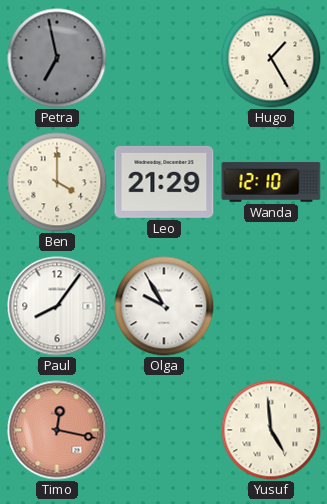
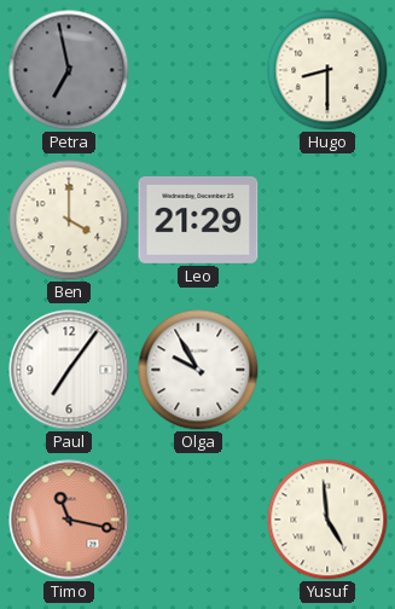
Hugo: 1:25 -> 8:30
Wanda: 12:10 -> none
Paul: 8:06 -> 7:06
Timo: 12:17 -> 11:17
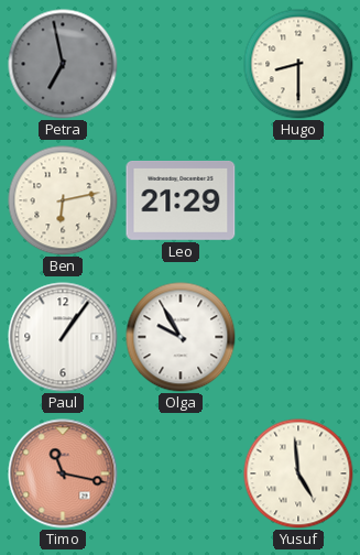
Ben: 4:00 -> 6:13
Paul: 7:06 -> 1:06
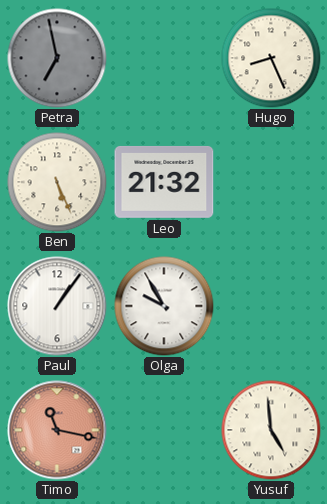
Hugo: 8:30 -> 8:26
Ben: 6:13 -> 5:26
Leo: 21:29 -> 21:32
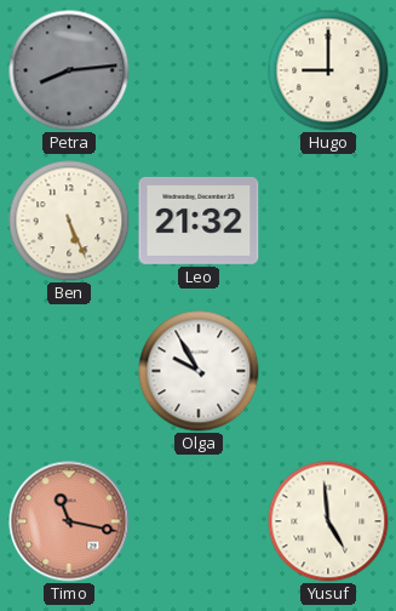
Petra: 6:58 -> 8:14
Hugo: 8:26 -> 9:00
Paul: 1:06 -> none
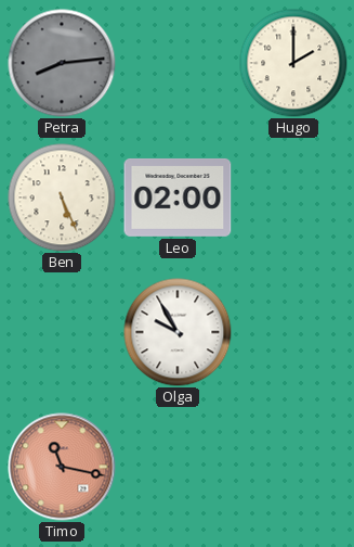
Hugo: 9:00 -> 2:00
Leo: 21:32 -> 02:00
Yusuf: 4:59 -> none
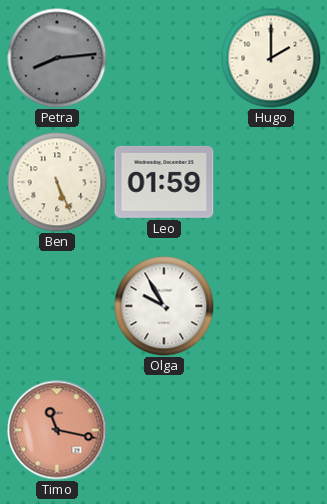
Leo: 02:00 -> 01:59
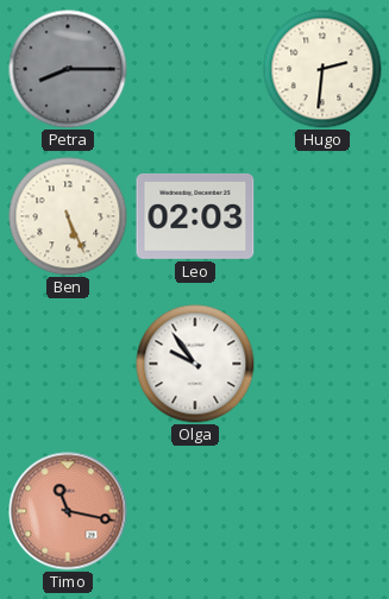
Petra: 8:14 -> 8:15
Hugo: 2:00 -> 2:31
Leo: 01:59 -> 02:03
Olga: 9:55 -> 9:54
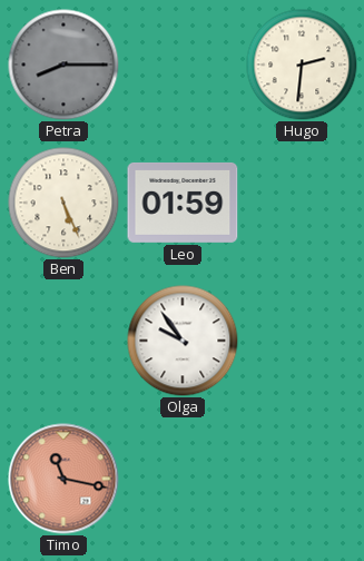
Leo: 02:03 -> 01:59
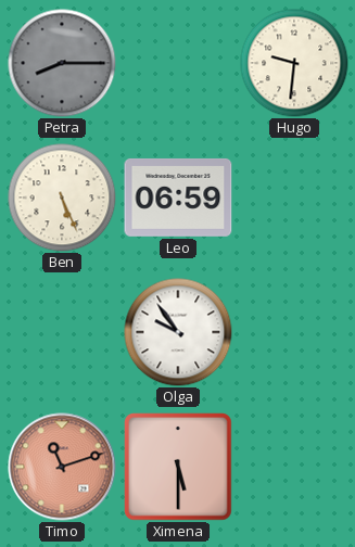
Hugo: 2:31 -> 9:31
Leo: 01:59 -> 06:59
Timo: 11:17 -> 11:12
Ximena: none -> 5:30
